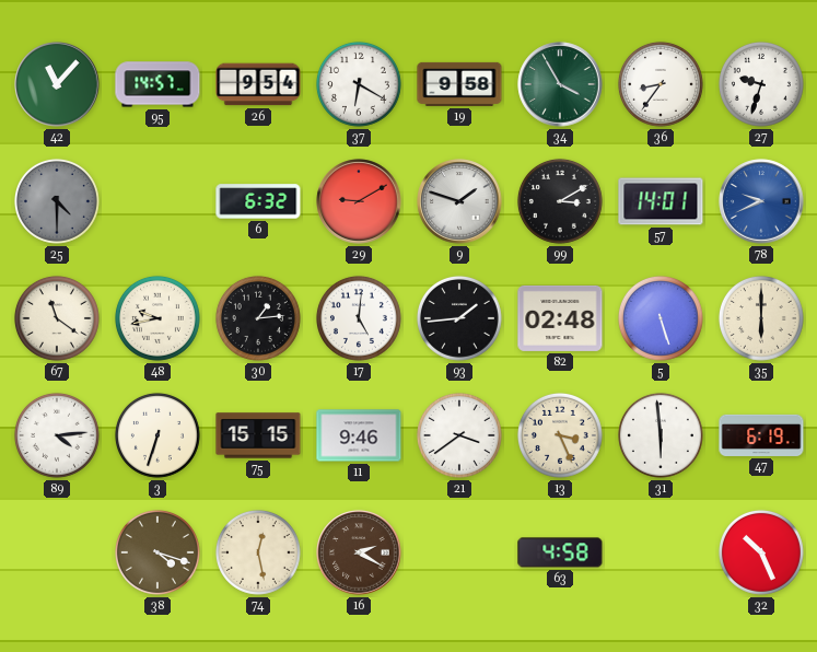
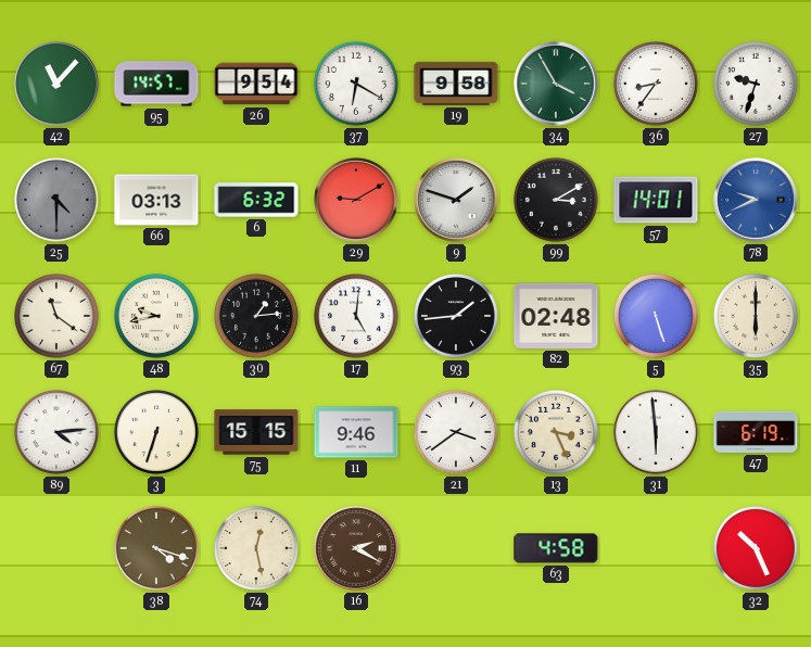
66: none -> 03:13
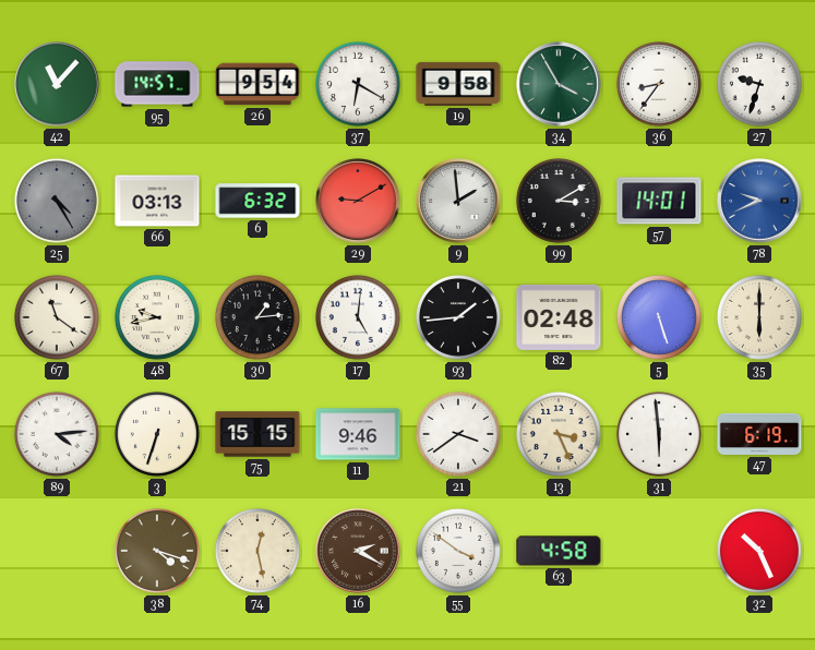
25: 4:30 -> 4:25
9: 1:48 -> 1:59
55: none -> 3:51
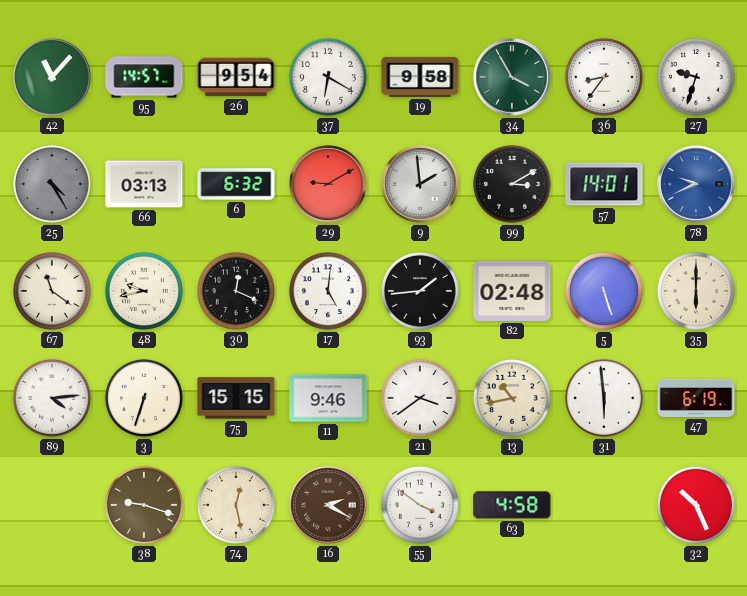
30: 1:14 -> 12:19
13: 3:26 -> 10:43
38: 4:18 -> 9:18
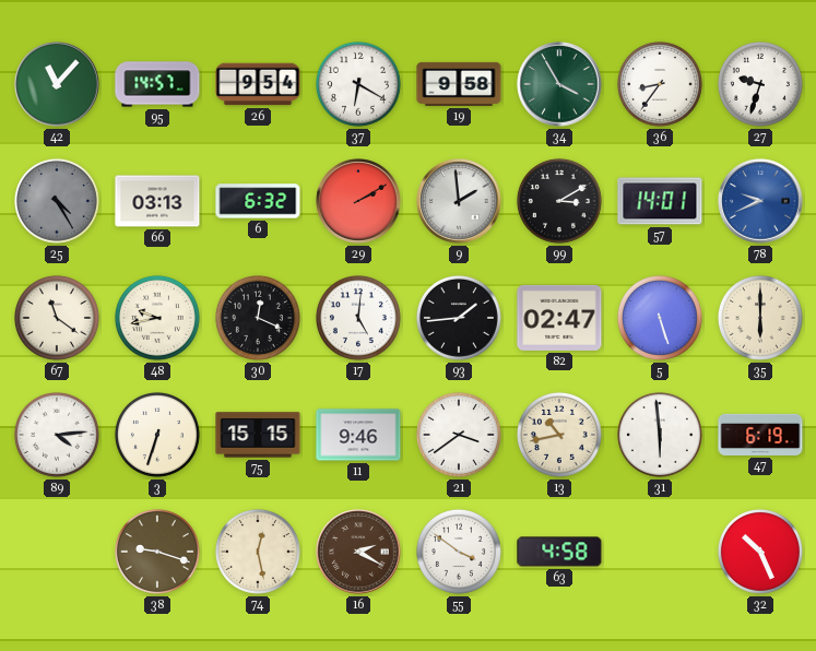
29: 9:10 -> 2:10
82: 02:48 -> 02:47
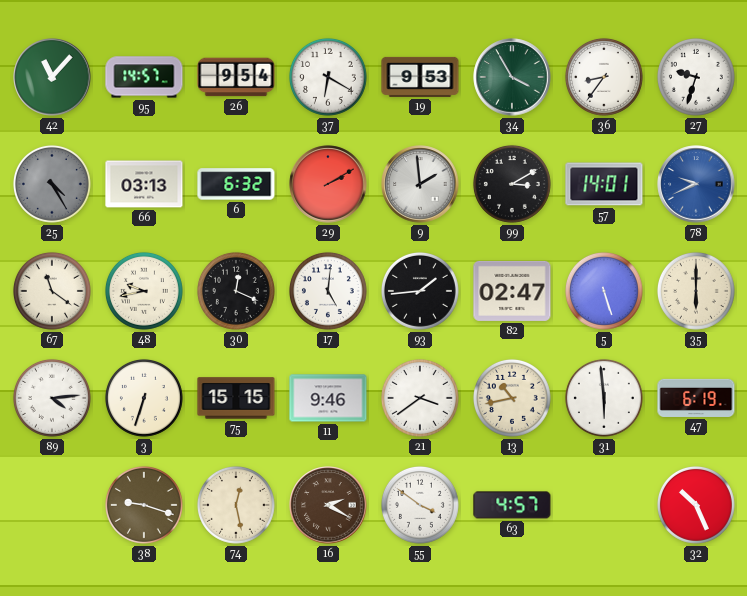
19: 9:58 -> 9:53
63: 4:58 -> 4:57
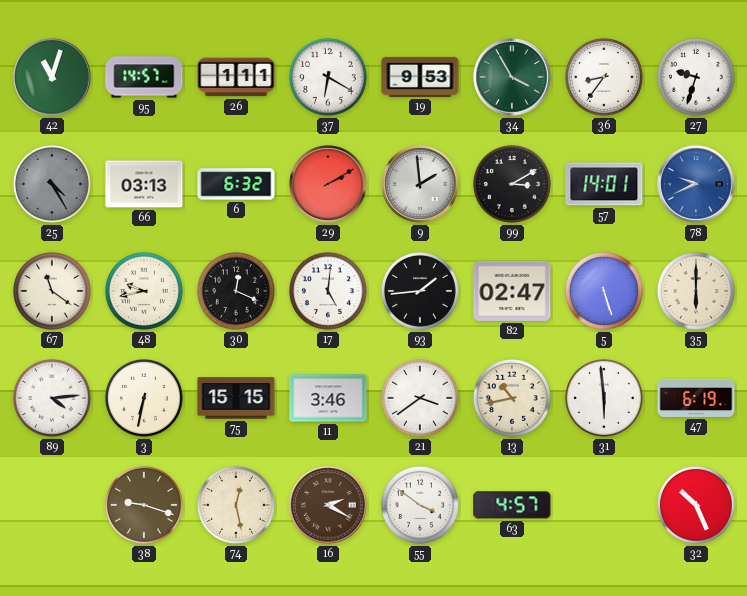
42: 11:07 -> 11:03
26: 9:54 -> 1:11
3: 6:33 -> 6:32
11: 9:46 -> 3:46
